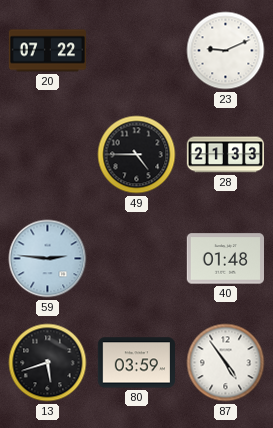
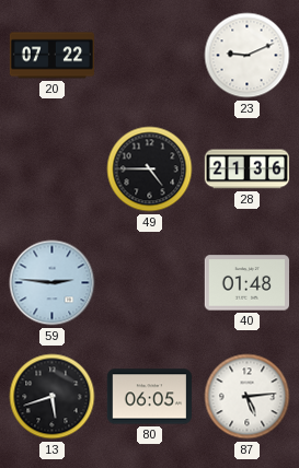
28: 21:33 -> 21:36
80: 03:59 -> 06:05
87: 4:54 -> 5:14
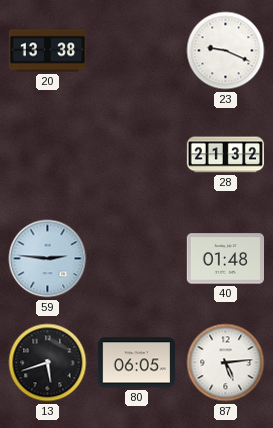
20: 07:22 -> 13:38
23: 9:11 -> 9:19
49: 4:45 -> none
28: 21:36 -> 21:32
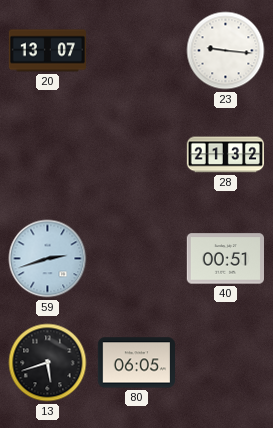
20: 13:38 -> 13:07
23: 9:19 -> 9:16
59: 2:46 -> 2:42
40: 01:48 -> 00:51
87: 5:14 -> none
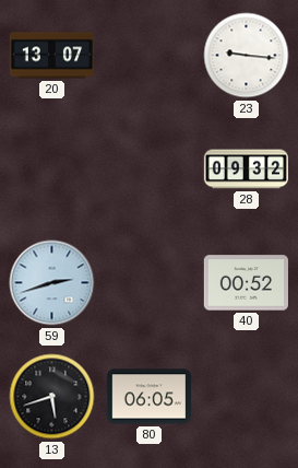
28: 21:32 -> 09:32
40: 00:51 -> 00:52
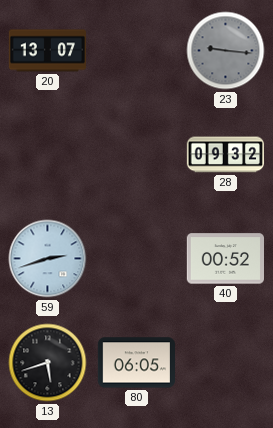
23 dial: white -> grey
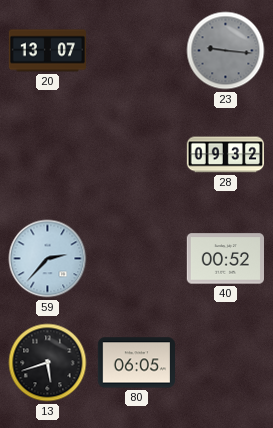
59: 2:42 -> 2:37
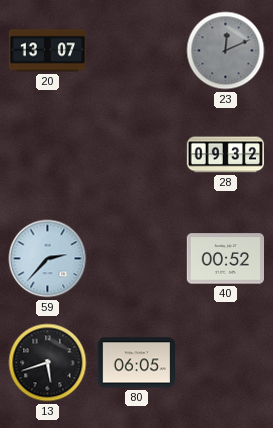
23: 9:16 -> 12:11
